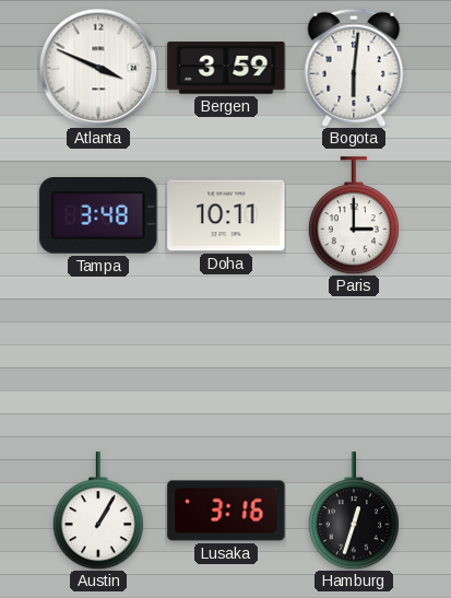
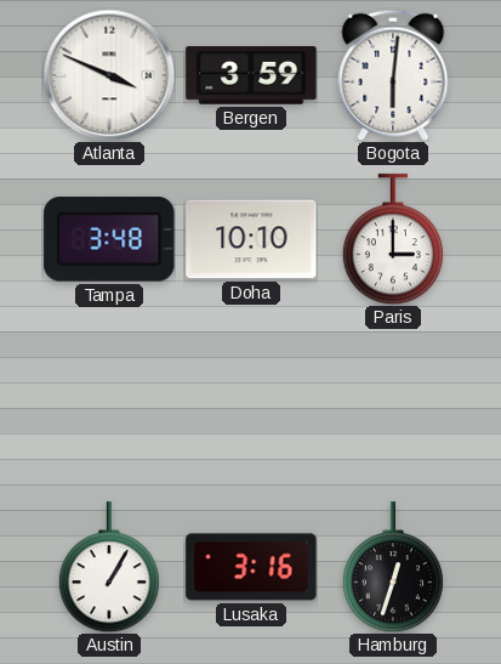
Doha: 10:11 -> 10:10
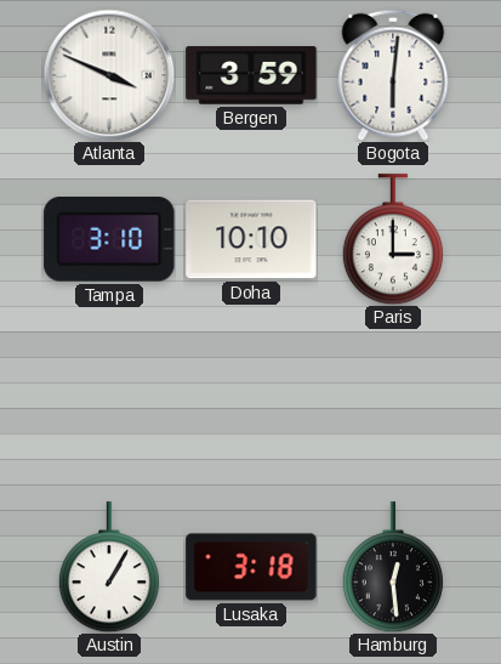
Tampa: 3:48 -> 3:10
Lusaka: 3:16 -> 3:18
Hamburg: 12:33 -> 12:29
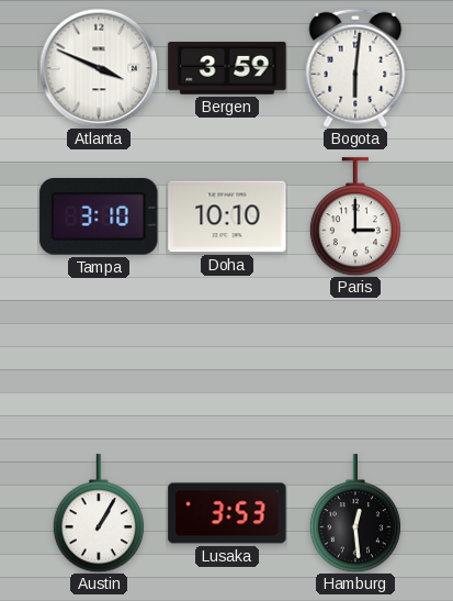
Lusaka: 3:18 -> 3:53
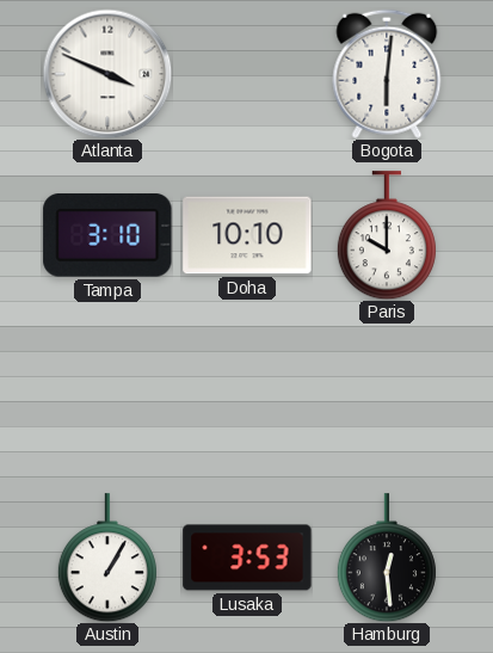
Bergen: 3:59 -> none
Paris: 3:00 -> 10:00
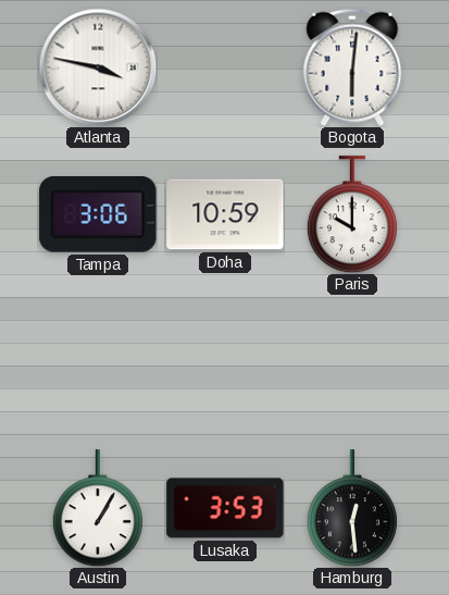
Atlanta: 3:49 -> 3:47
Tampa: 3:10 -> 3:06
Doha: 10:10 -> 10:59
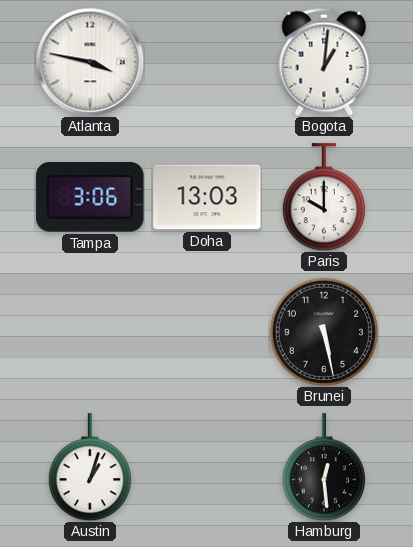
Bogota: 6:01 -> 1:01
Doha: 10:59 -> 13:03
Brunei: none -> 5:28
Austin: 1:05 -> 1:03
Lusaka: 3:53 -> none
